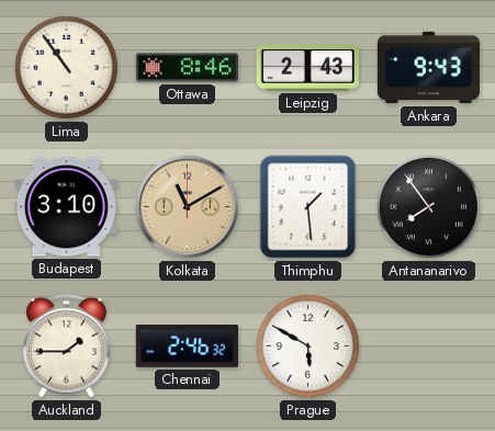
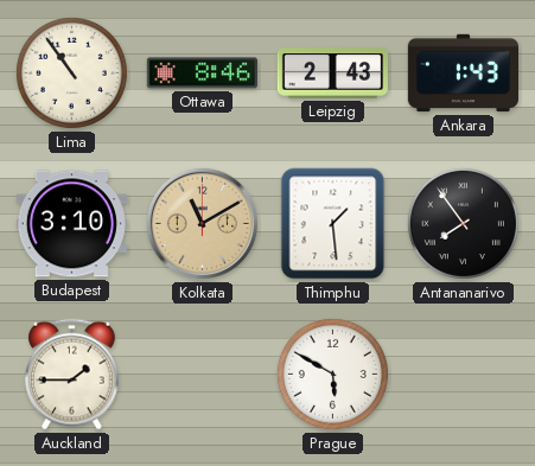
Ankara: 9:43 -> 1:43
Chennai: 2:46 -> none
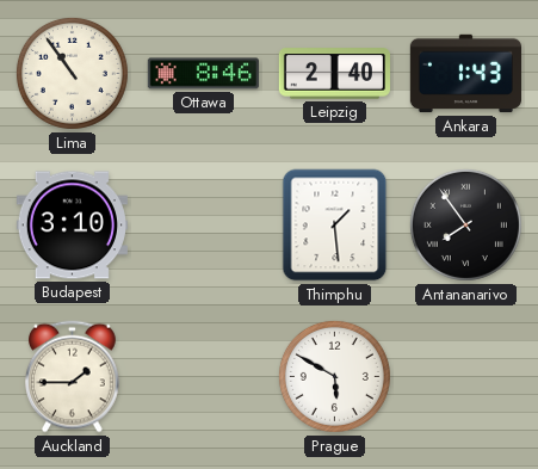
Leipzig: 2:43 -> 2:40
Kolkata: 11:10 -> none
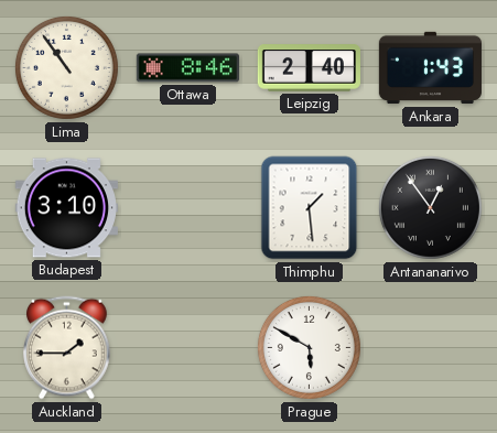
Antananarivo: 7:54 -> 12:54
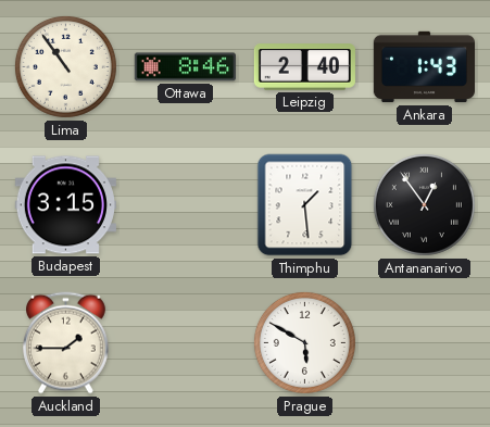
Budapest: 3:10 -> 3:15
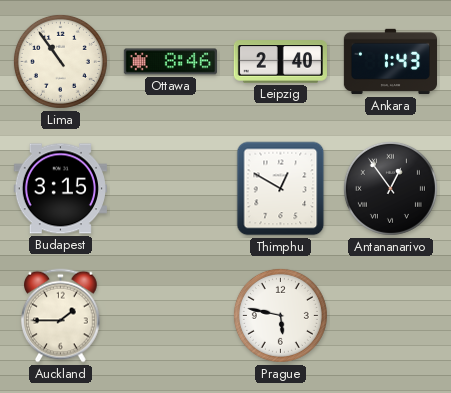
Thimphu: 1:29 -> 12:50
Prague: 5:50 -> 5:47
